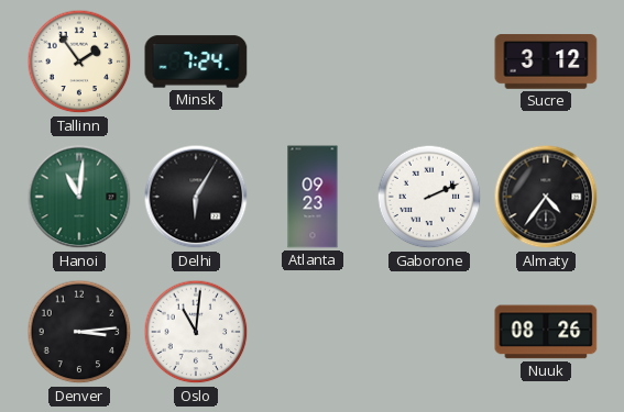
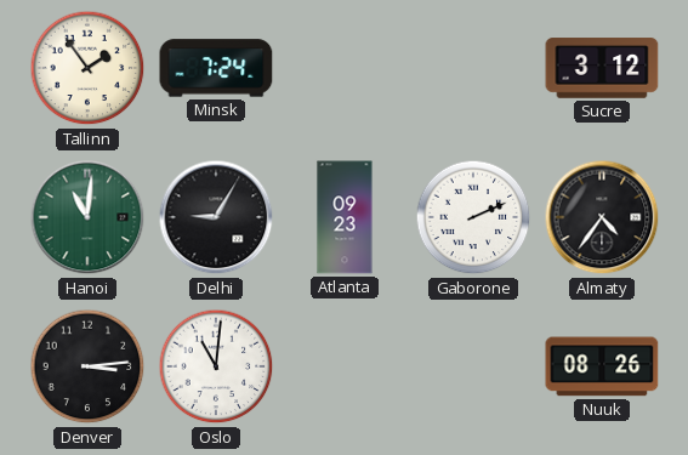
Delhi: 6:05 -> 9:05
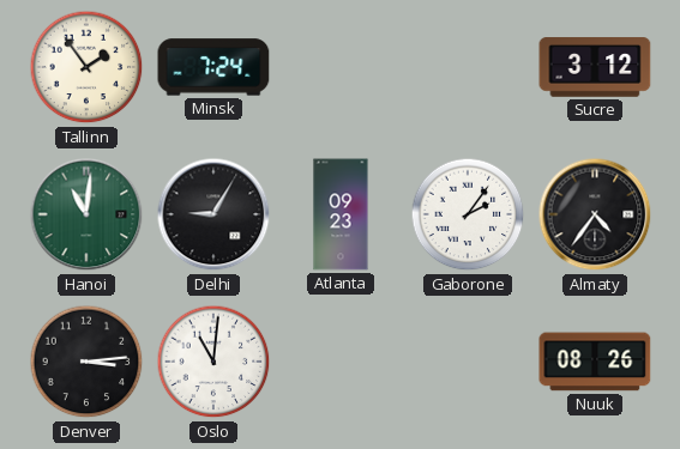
Gaborone: 2:11 -> 2:06
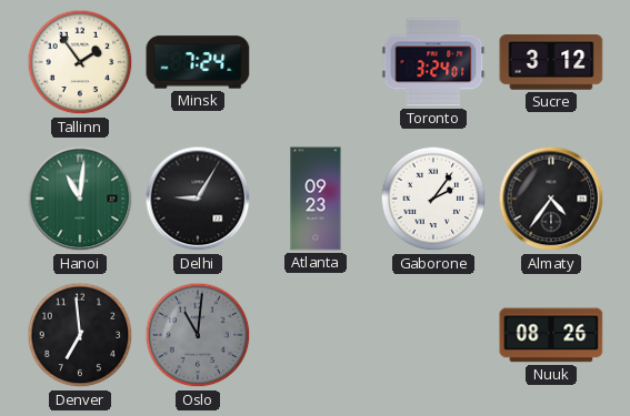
Toronto: none -> 3:24
Denver: 3:14 -> 6:59
Oslo dial: white -> grey
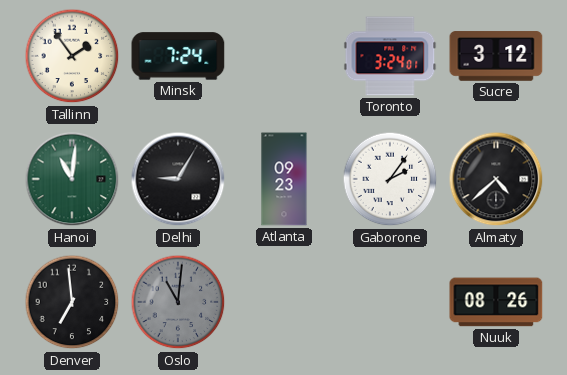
Almaty: 4:36 -> 4:38
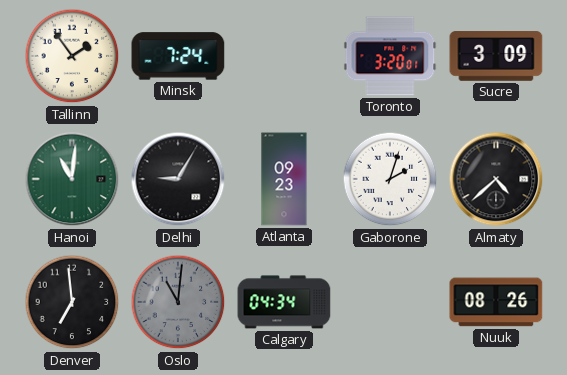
Toronto: 3:24 -> 3:20
Sucre: 3:12 -> 3:09
Gaborone: 2:06 -> 2:03
Calgary: none -> 04:34
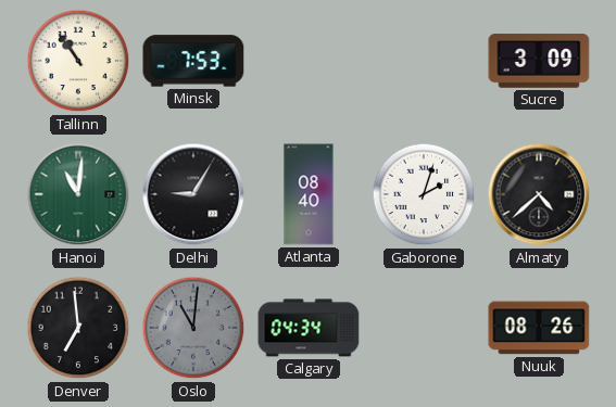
Tallinn: 1:54 -> 10:54
Minsk: 7:24 -> 7:53
Toronto: 3:20 -> none
Atlanta: 09:23 -> 08:40
